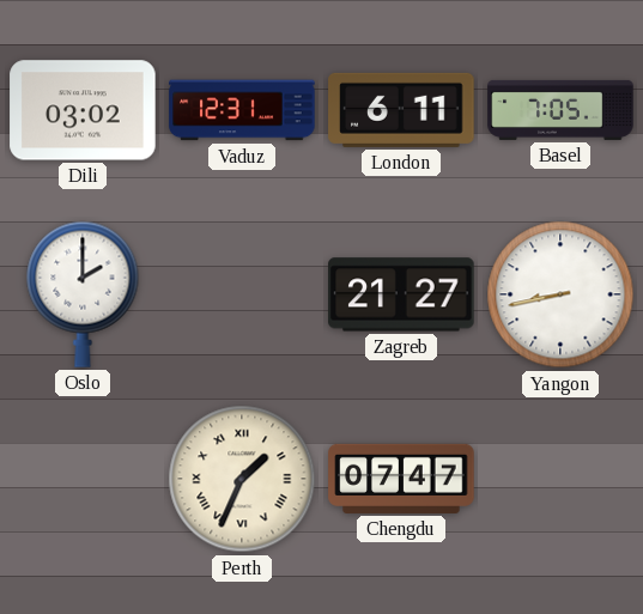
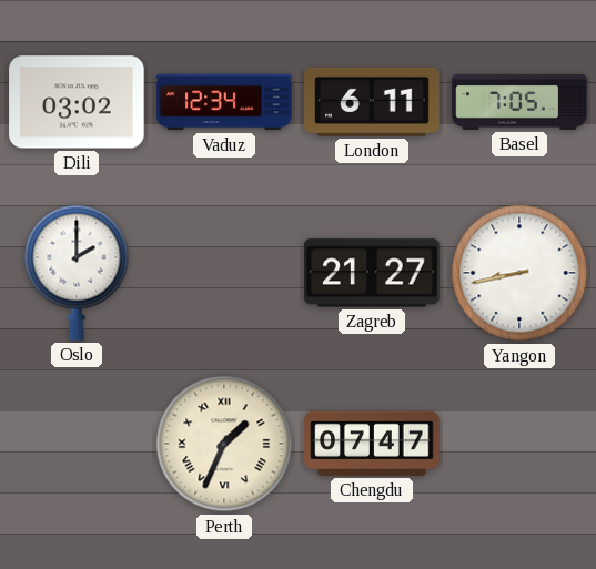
Vaduz: 12:31 -> 12:34
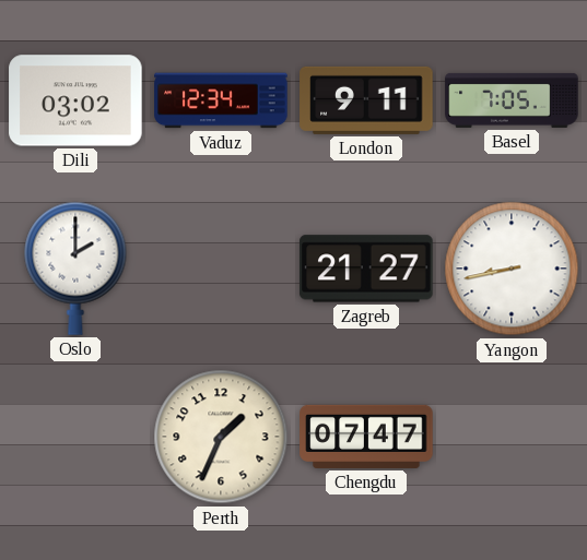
London: 6:11 -> 9:11
Perth numerals: Roman -> Arabic
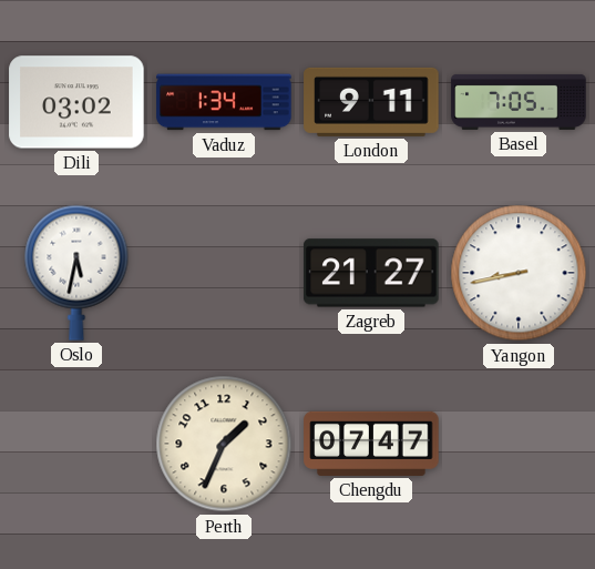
Vaduz: 12:34 -> 1:34
Oslo: 2:00 -> 5:32
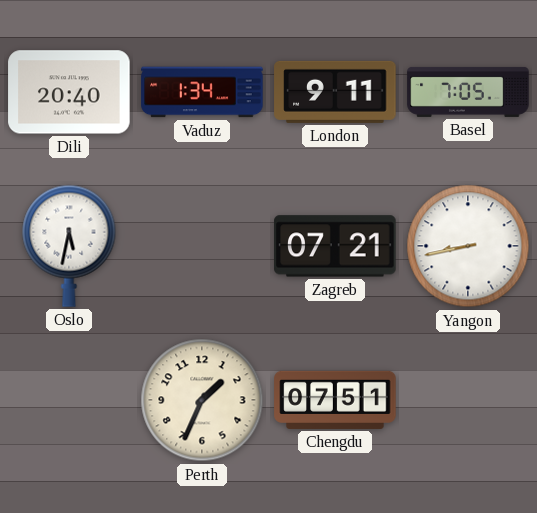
Dili: 03:02 -> 20:40
Zagreb: 21:27 -> 07:21
Chengdu: 07:47 -> 07:51
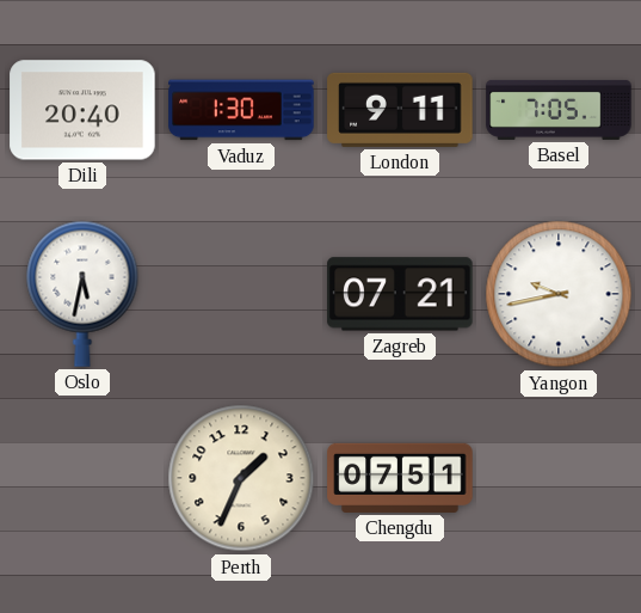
Vaduz: 1:34 -> 1:30
Yangon: 8:43 -> 9:43
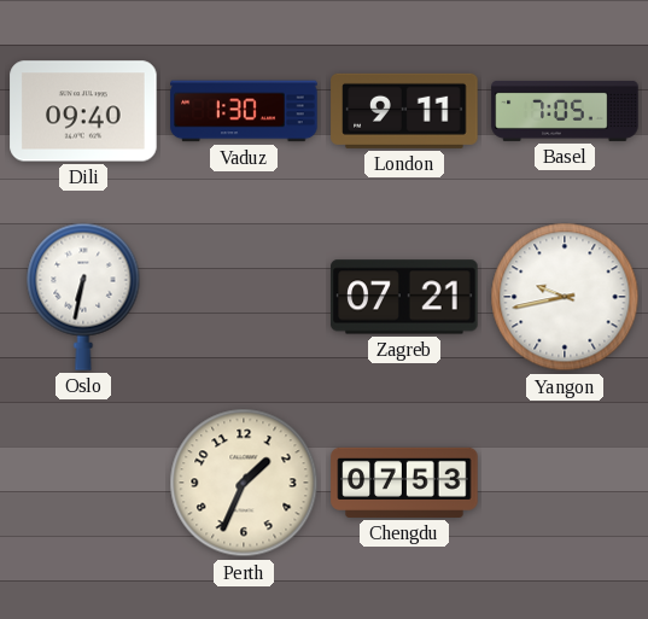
Dili: 20:40 -> 09:40
Oslo: 5:32 -> 6:32
Chengdu: 07:51 -> 07:53
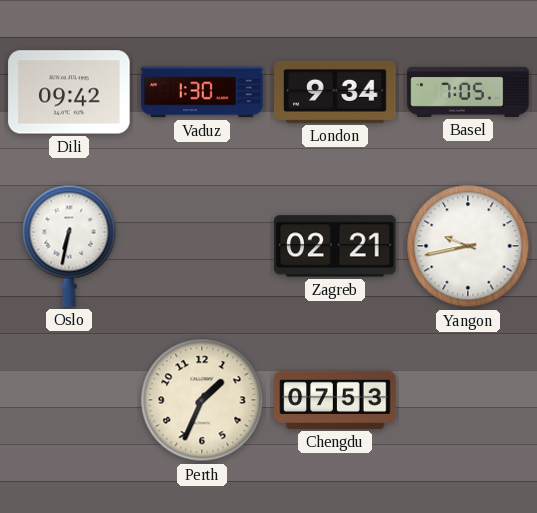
Dili: 09:40 -> 09:42
London: 9:11 -> 9:34
Zagreb: 07:21 -> 02:21
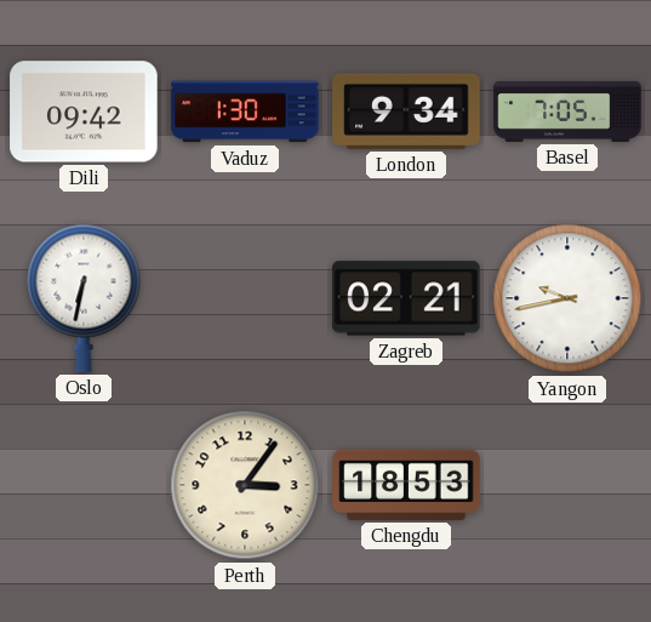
Perth: 1:34 -> 3:06
Chengdu: 07:53 -> 18:53
